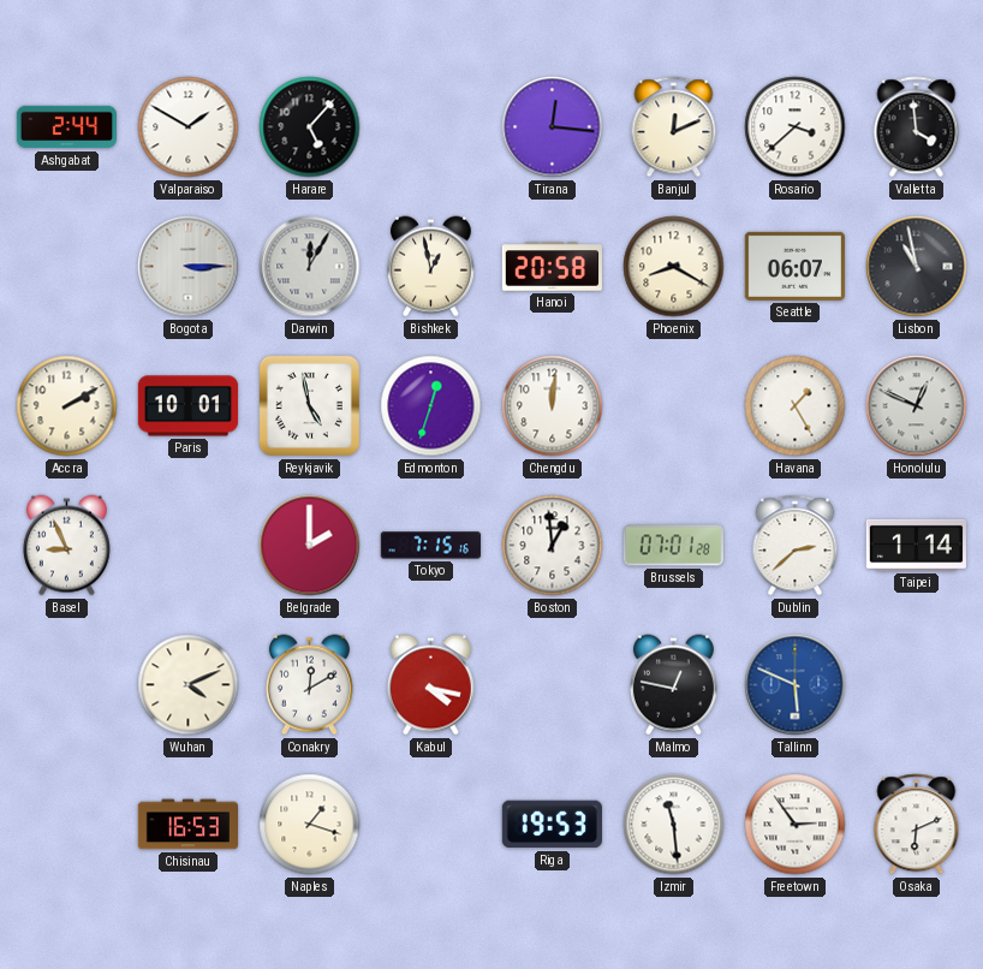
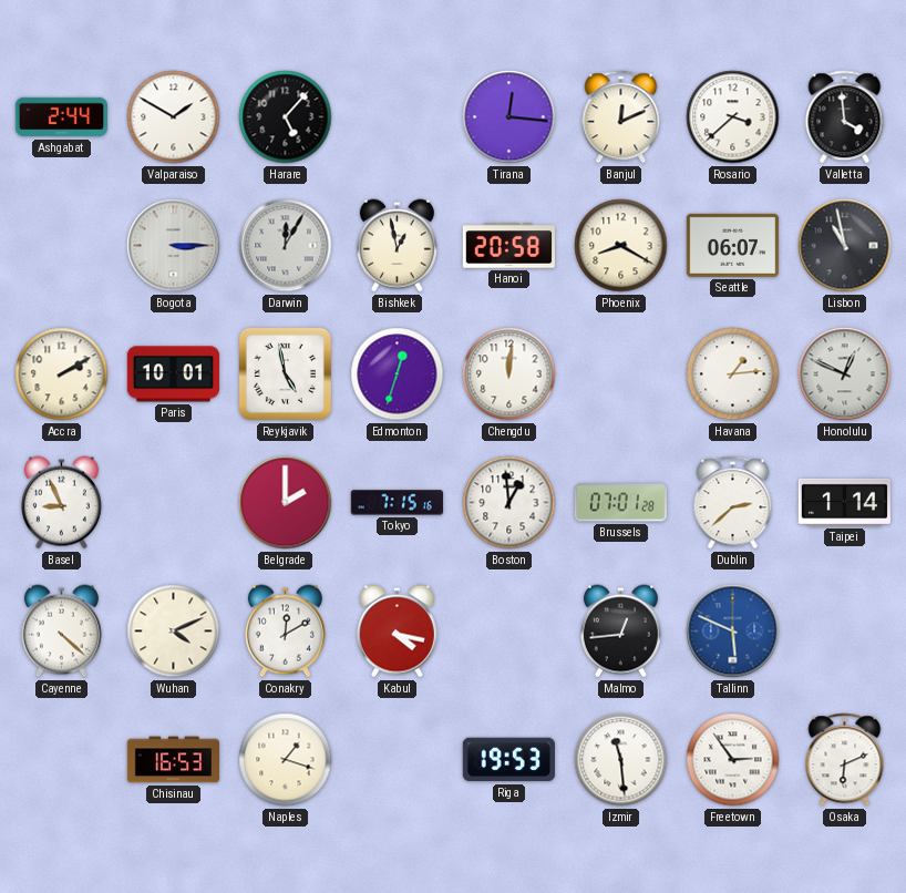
Havana: 1:25 -> 1:14
Cayenne: none -> 4:22
Malmo: 12:47 -> 12:44
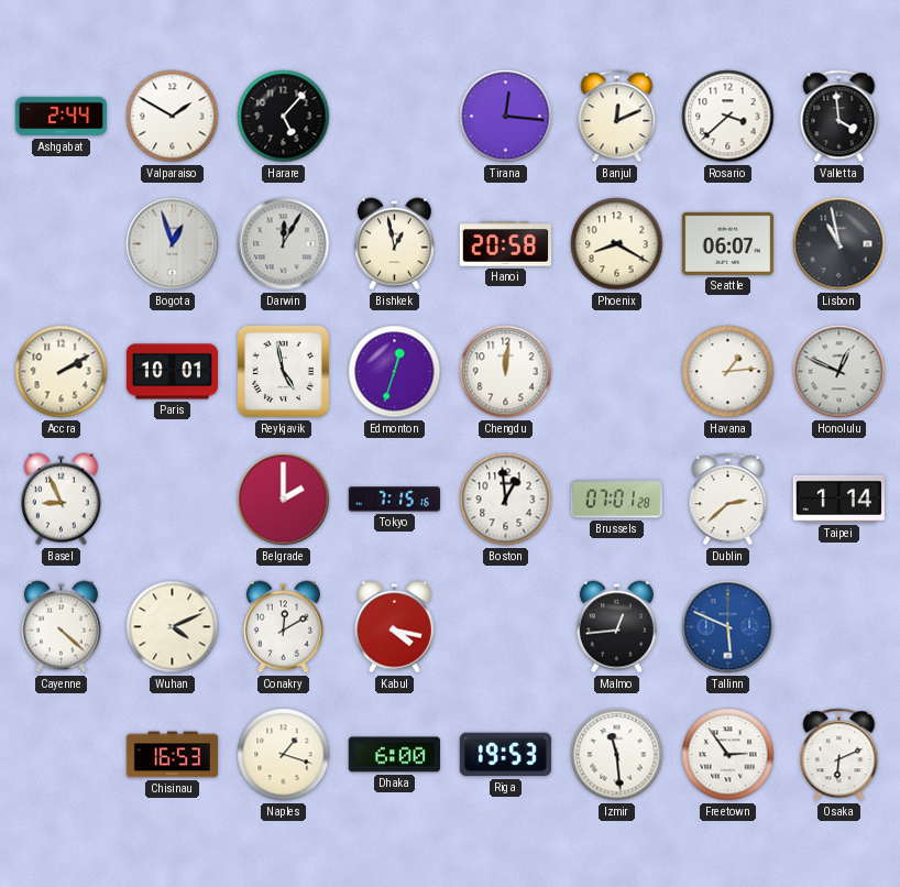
Bogota: 3:15 -> 12:57
Dhaka: none -> 6:00
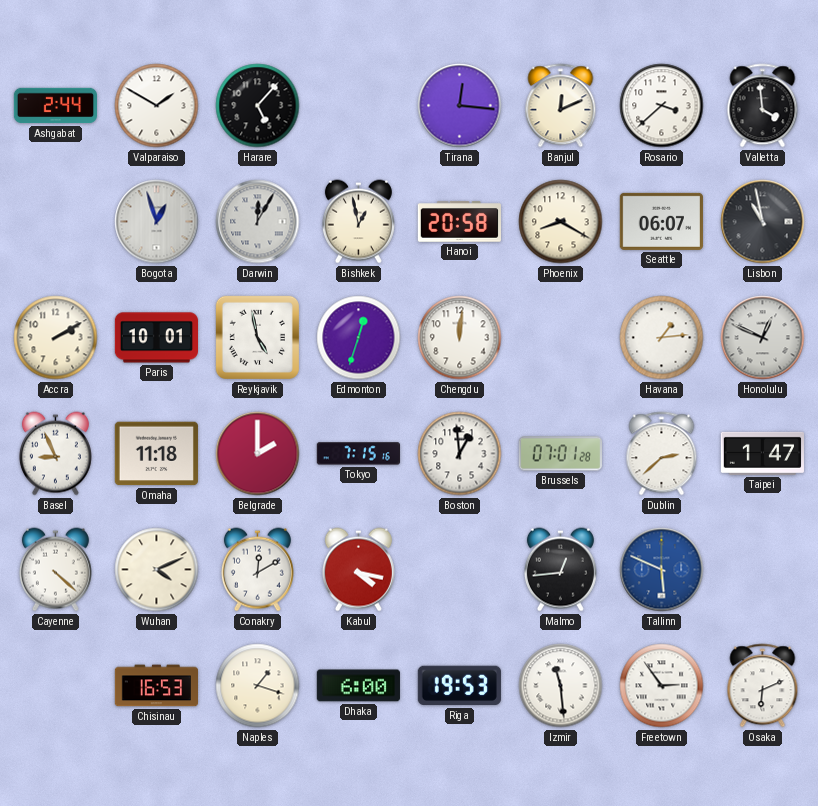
Omaha: none -> 11:18
Taipei: 1:14 -> 1:47
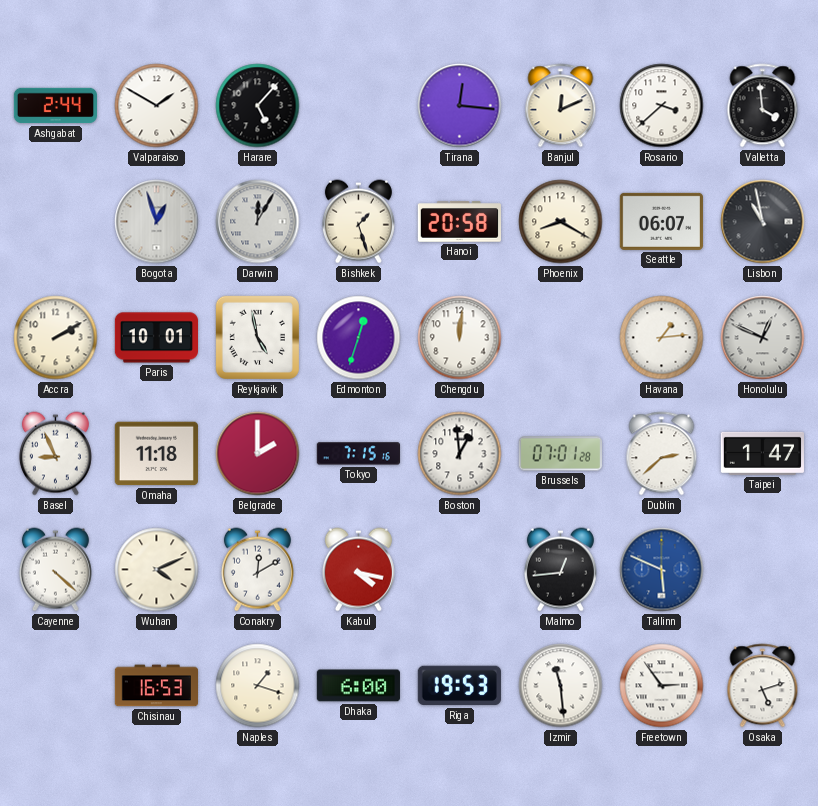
Bishkek: 12:58 -> 1:27
Osaka: 6:11 -> 5:12
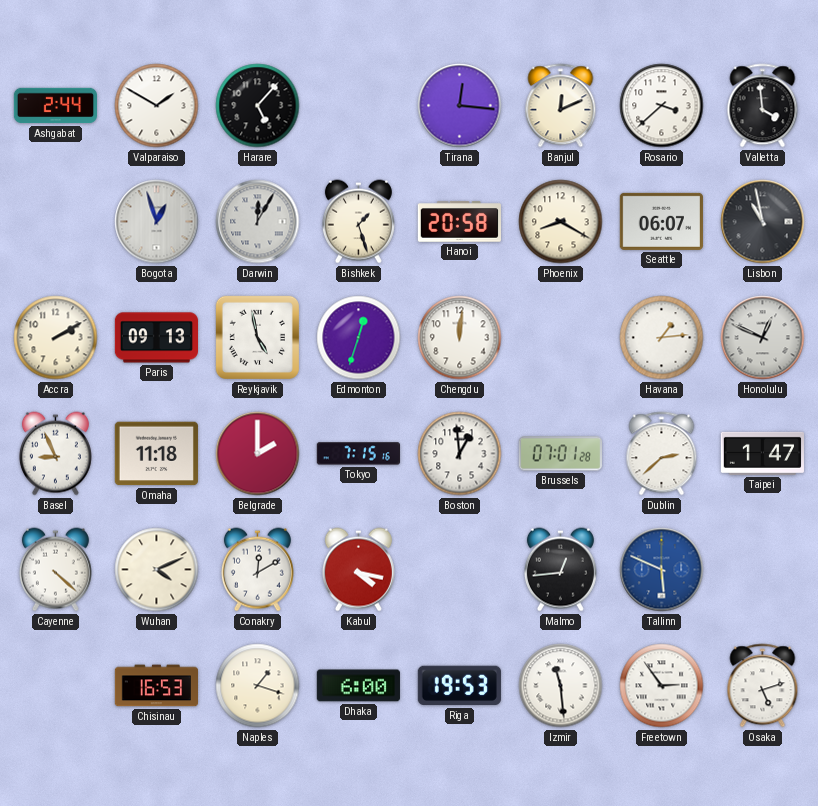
Paris: 10:01 -> 09:13
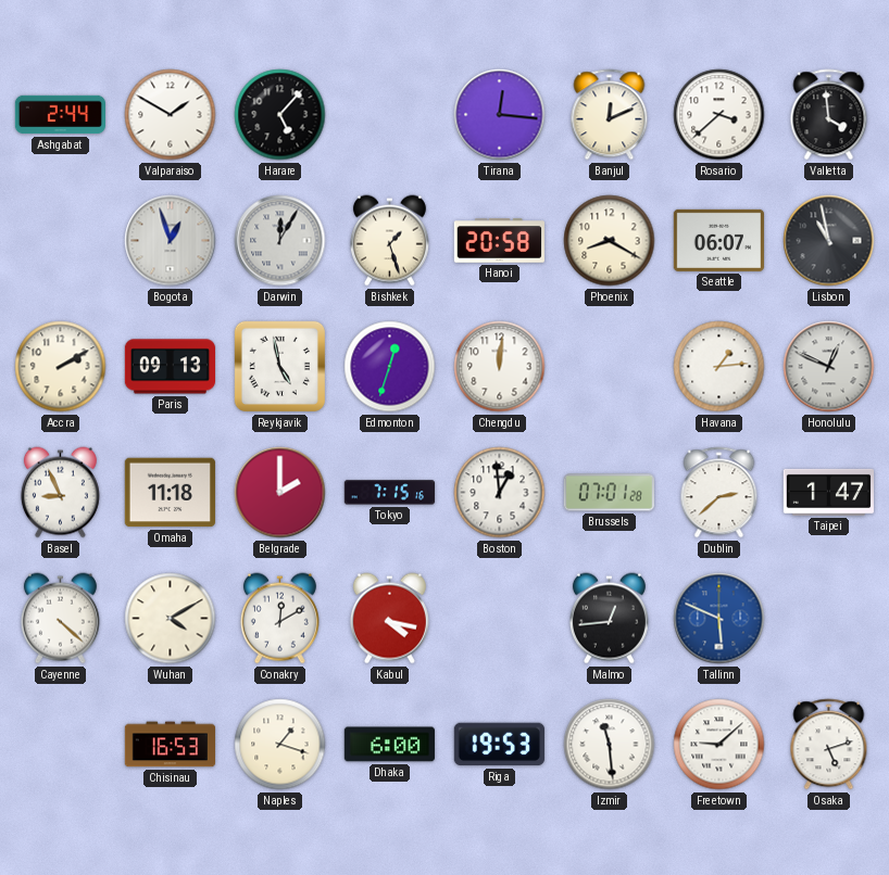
Wuhan: 4:11 -> 4:10
Freetown: 2:54 -> 9:08
